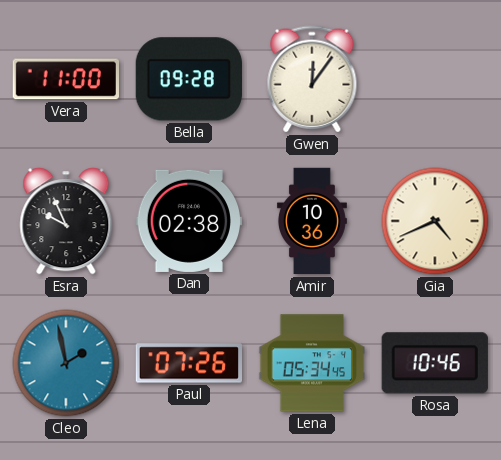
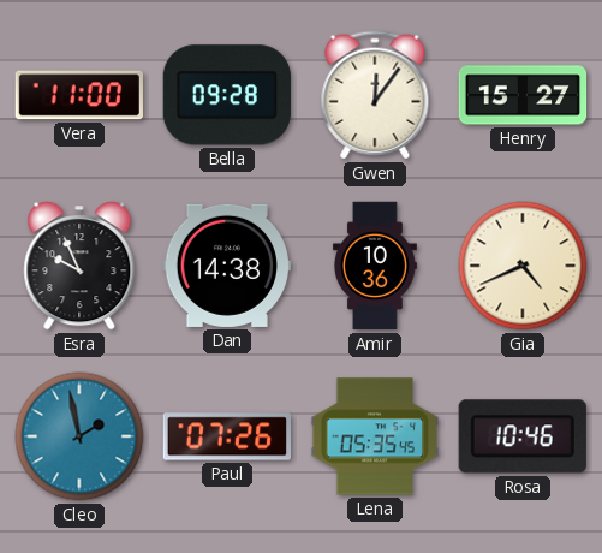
Henry: none -> 15:27
Dan: 02:38 -> 14:38
Lena: 05:34 -> 05:35
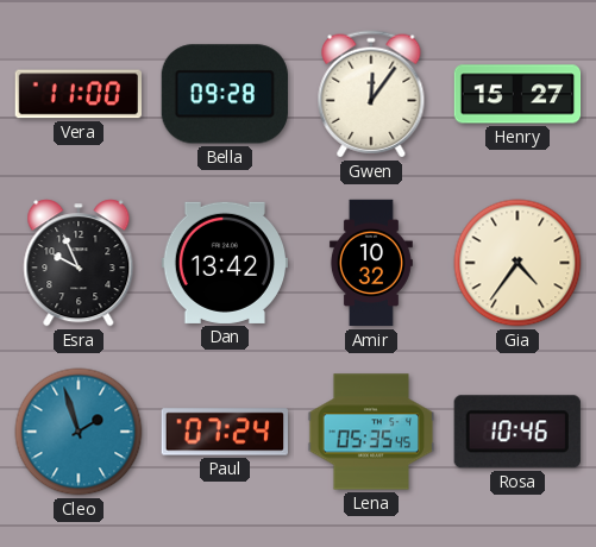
Dan: 14:38 -> 13:42
Amir: 10:36 -> 10:32
Gia: 4:41 -> 4:36
Cleo: 1:58 -> 1:57
Paul: 07:26 -> 07:24
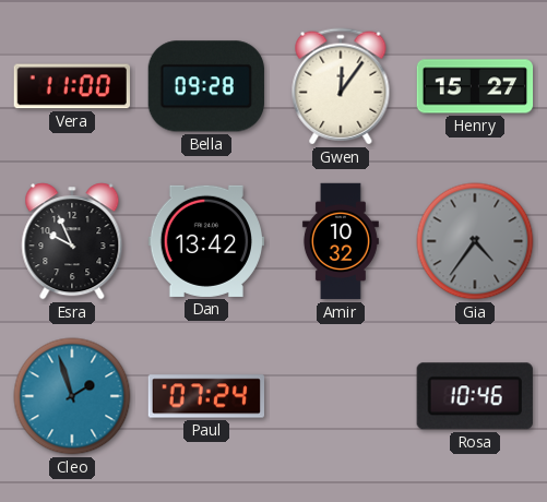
Gia dial: cream -> grey
Lena: 05:35 -> none
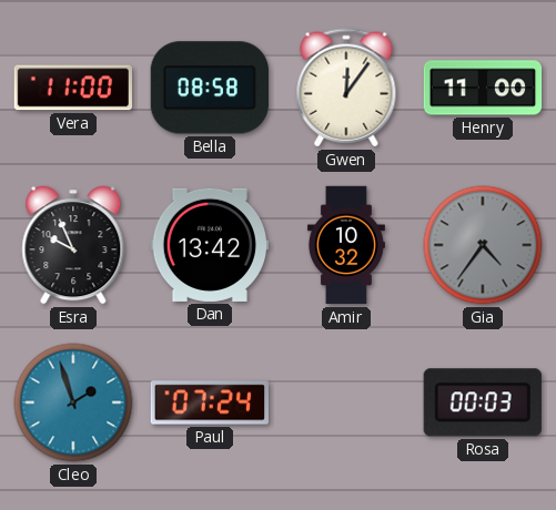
Bella: 09:28 -> 08:58
Henry: 15:27 -> 11:00
Rosa: 10:46 -> 00:03
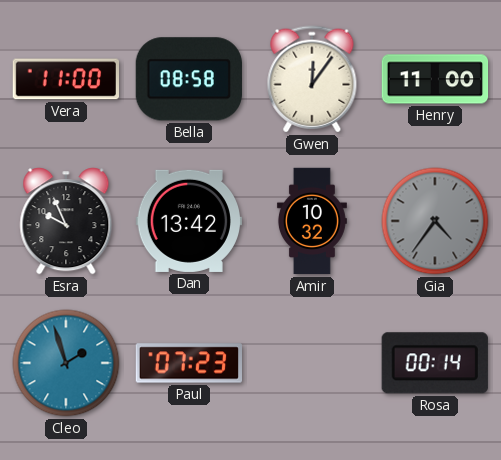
Paul: 07:24 -> 07:23
Rosa: 00:03 -> 00:14
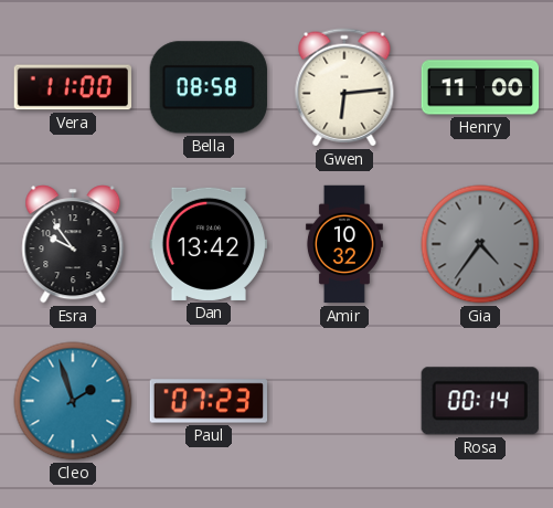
Gwen: 12:06 -> 6:14
Esra: 9:56 -> 9:54
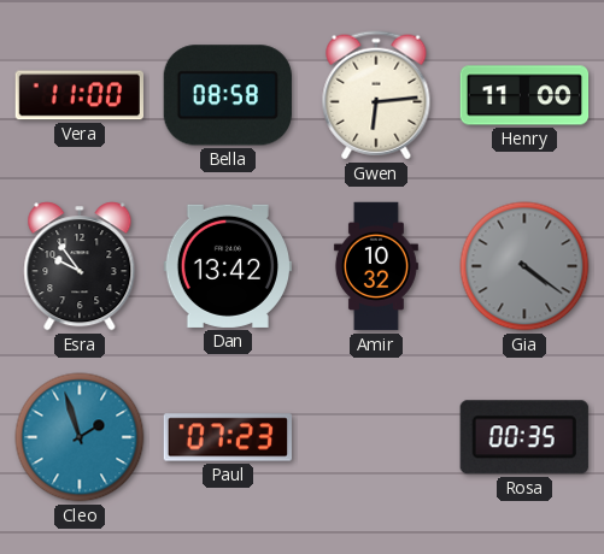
Gia: 4:36 -> 4:21
Rosa: 00:14 -> 00:35
